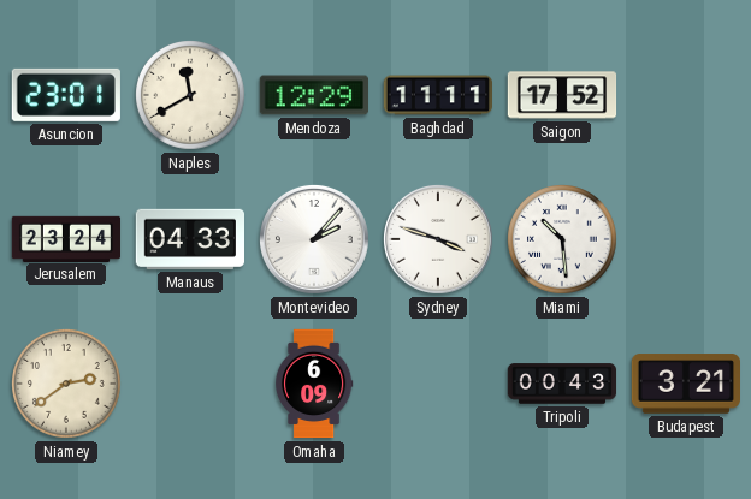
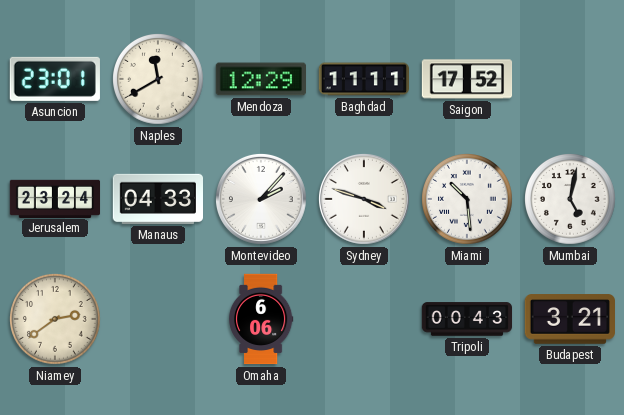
Mumbai: none -> 5:02
Omaha: 6:09 -> 6:06
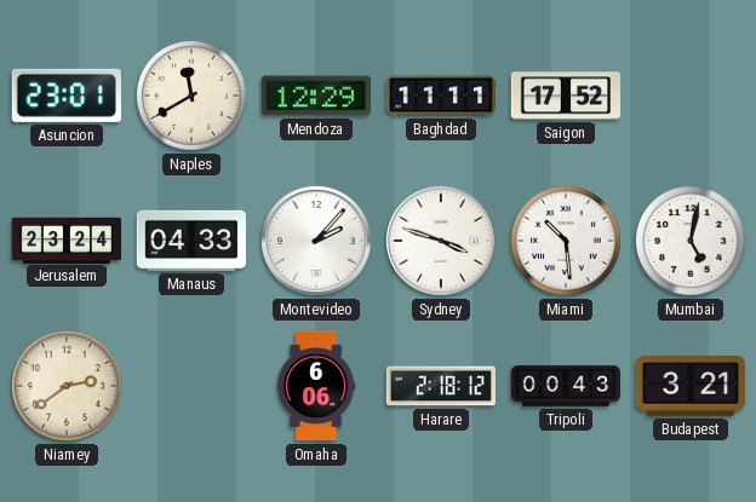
Harare: none -> 2:18
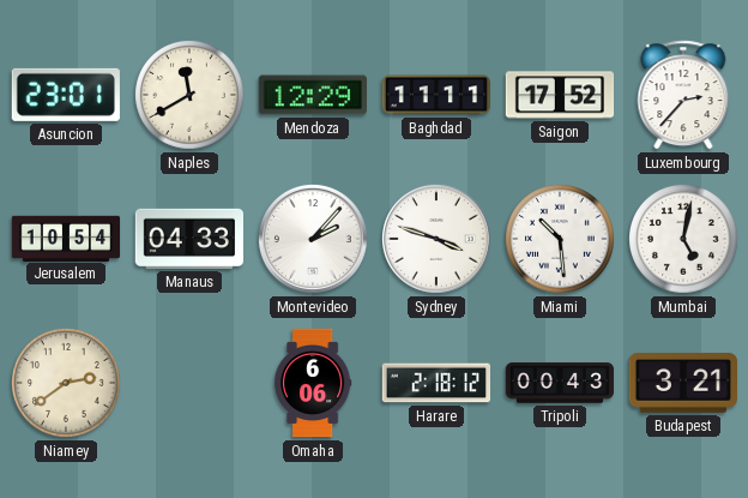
Luxembourg: none -> 2:37
Jerusalem: 23:24 -> 10:54
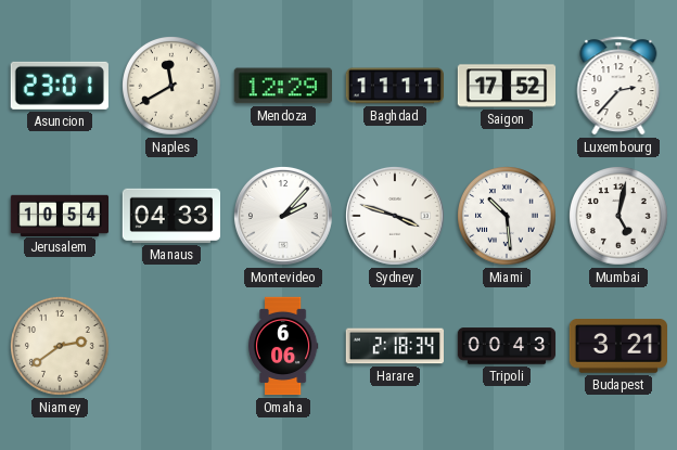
Harare: 2:18:12 -> 2:18:34
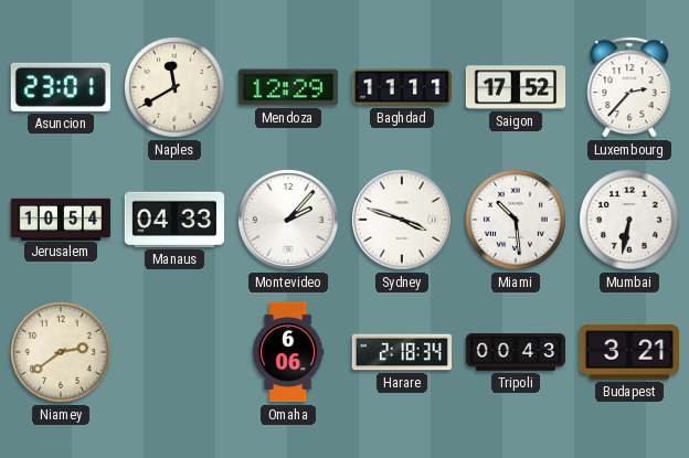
Mumbai: 5:02 -> 6:32
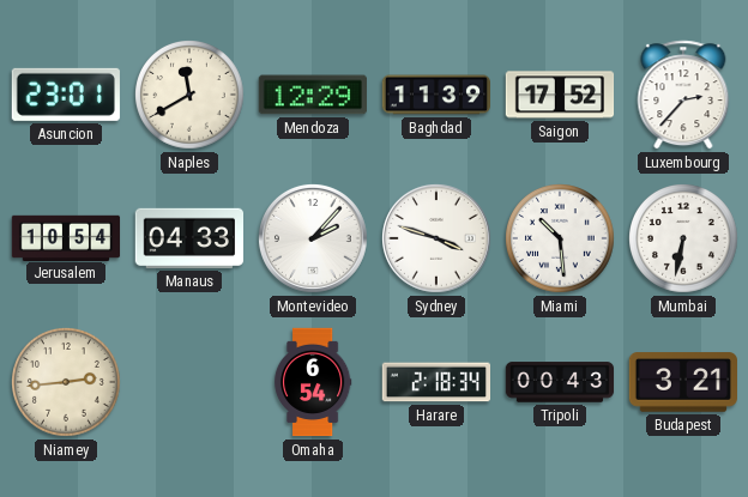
Baghdad: 11:11 -> 11:39
Niamey: 2:39 -> 2:44
Omaha: 6:06 -> 6:54
